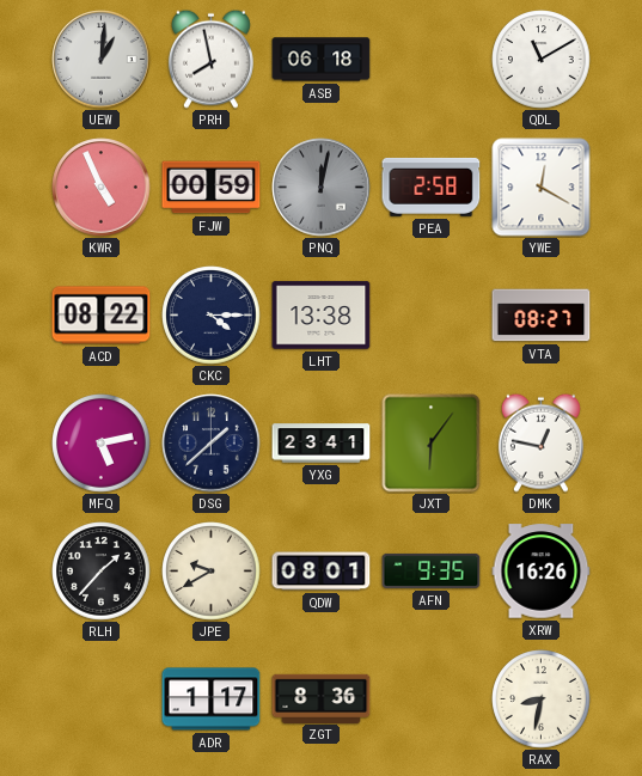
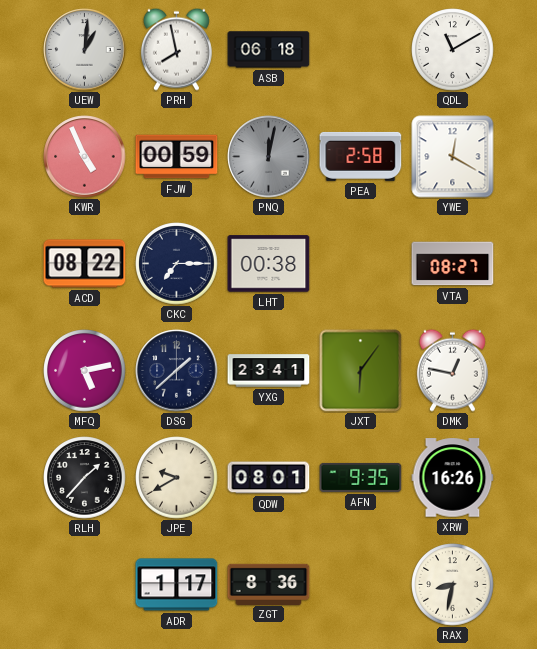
CKC: 4:15 -> 7:15
LHT: 13:38 -> 00:38
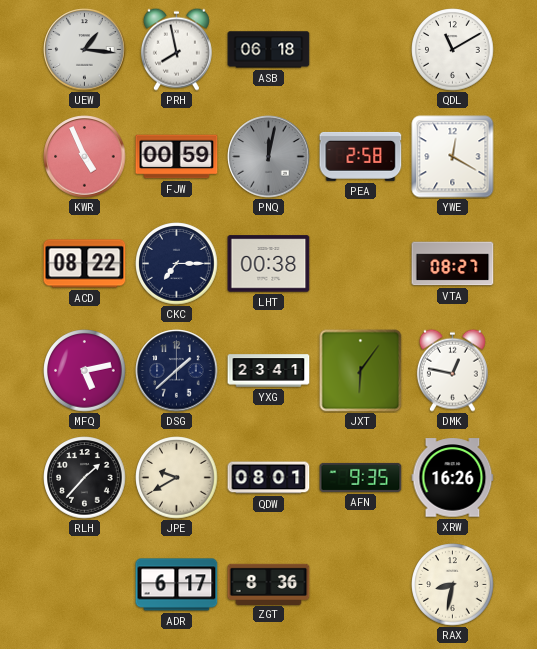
UEW: 1:01 -> 1:16
ADR: 1:17 -> 6:17
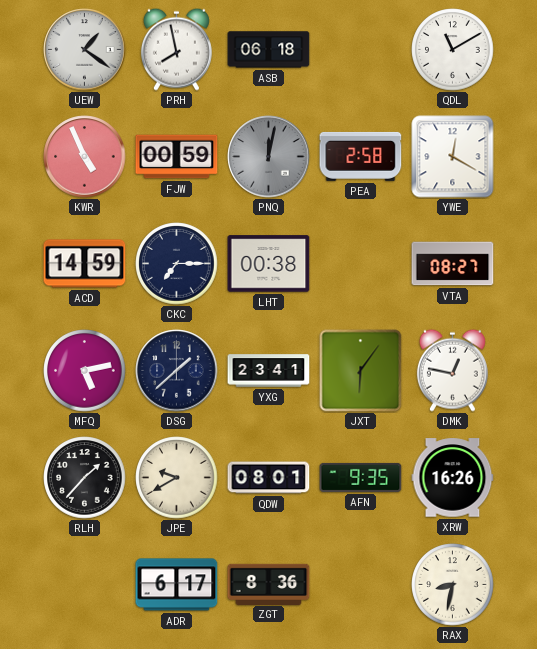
UEW: 1:16 -> 1:21
ACD: 08:22 -> 14:59
